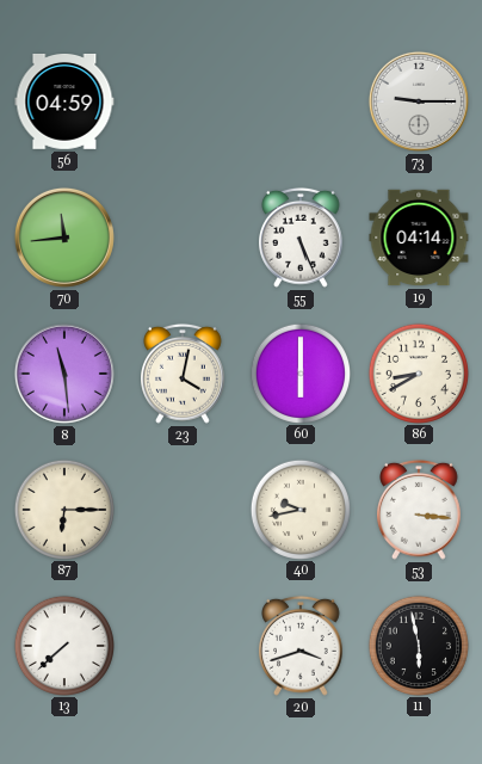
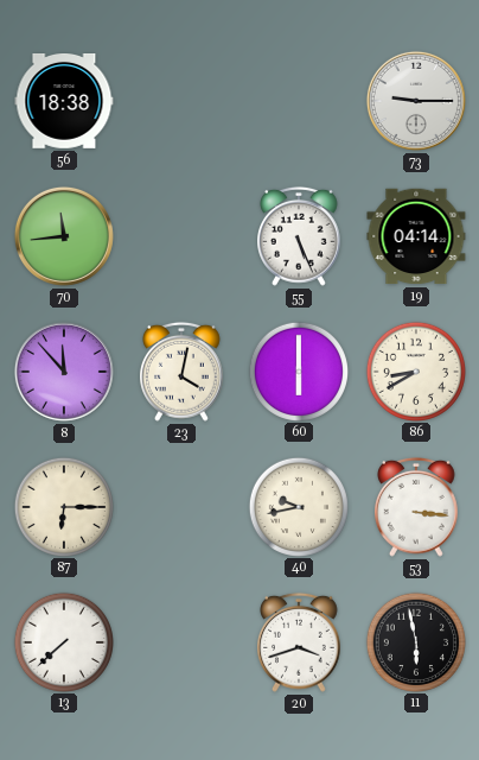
56: 04:59 -> 18:38
8: 11:29 -> 11:53
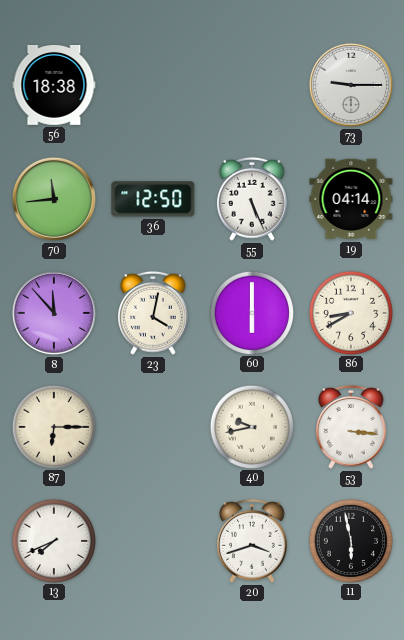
36: none -> 12:50
13: 7:38 -> 7:41
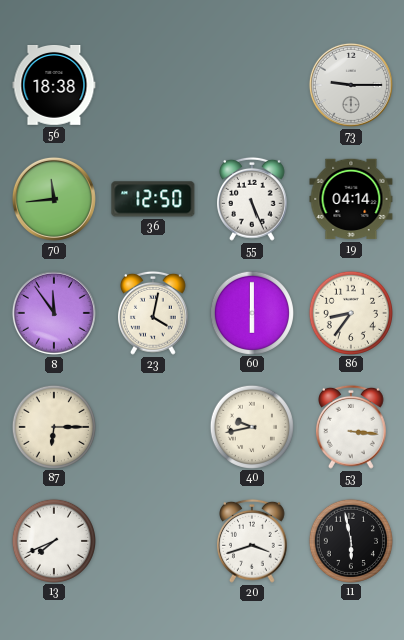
8: 11:53 -> 11:54
86: 8:40 -> 8:36
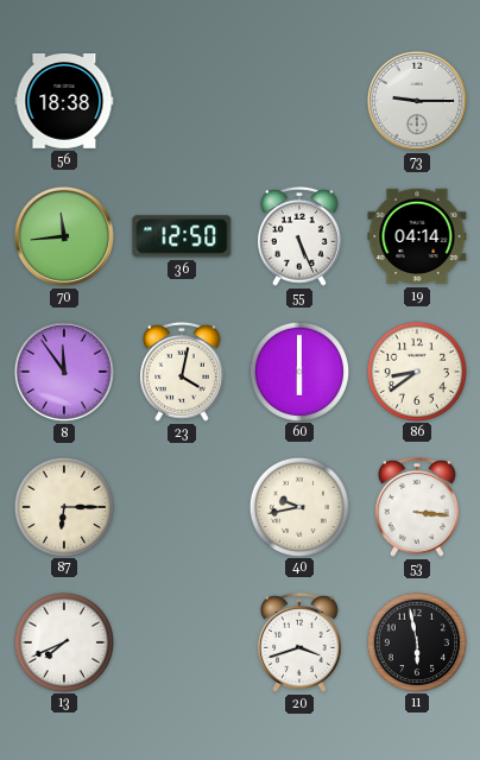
86: 8:36 -> 8:39
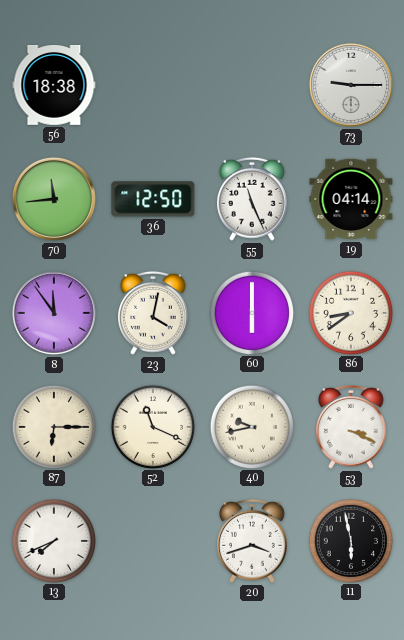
55: 5:26 -> 11:26
52: none -> 11:19
53: 3:16 -> 3:19
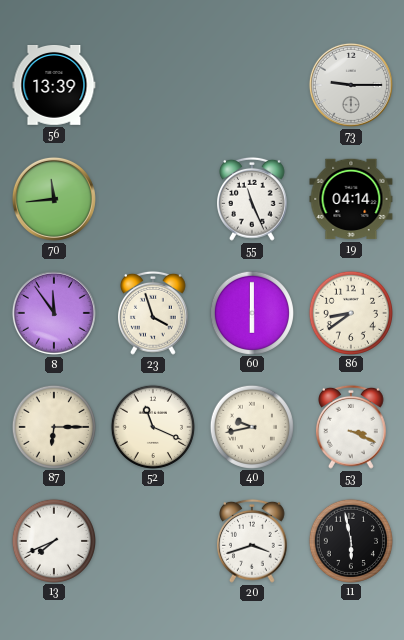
56: 18:38 -> 13:39
36: 12:50 -> none
23: 4:02 -> 3:57
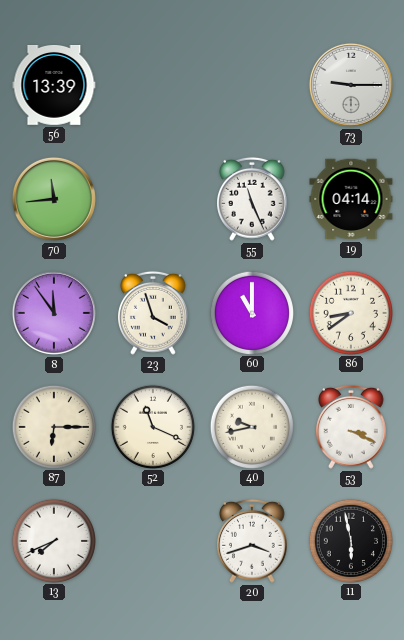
60: 6:00 -> 11:00
